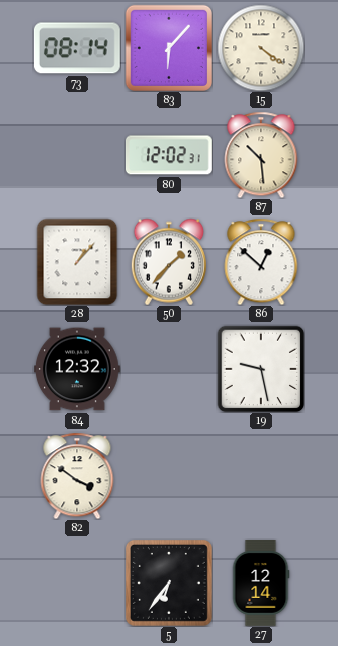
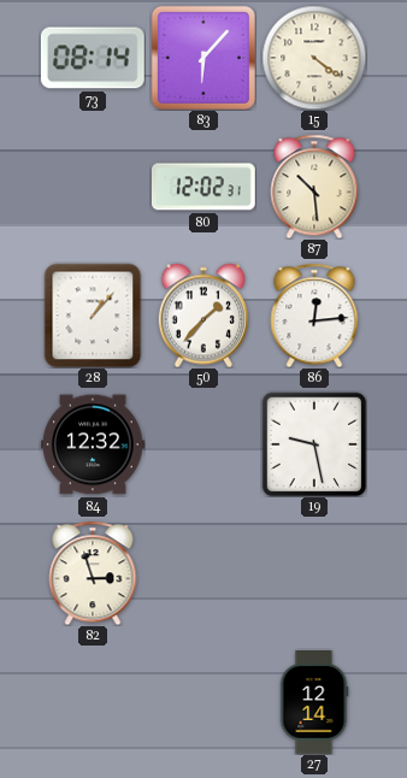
86: 12:52 -> 12:14
82: 3:51 -> 2:57
5: 6:36 -> none
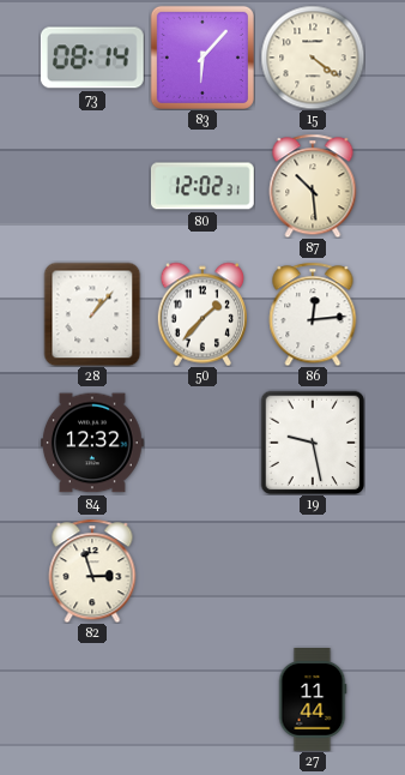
27: 12:14 -> 11:44
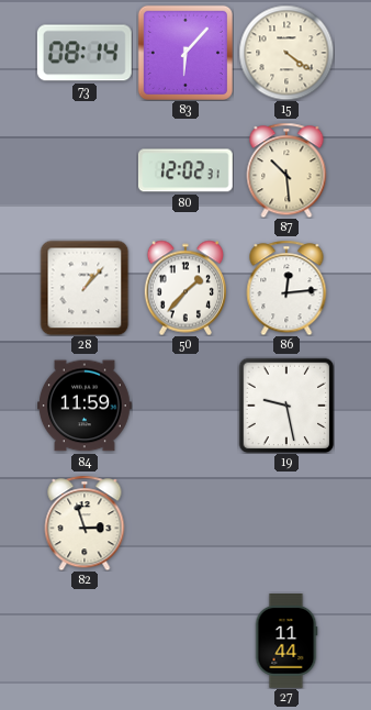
84: 12:32 -> 11:59
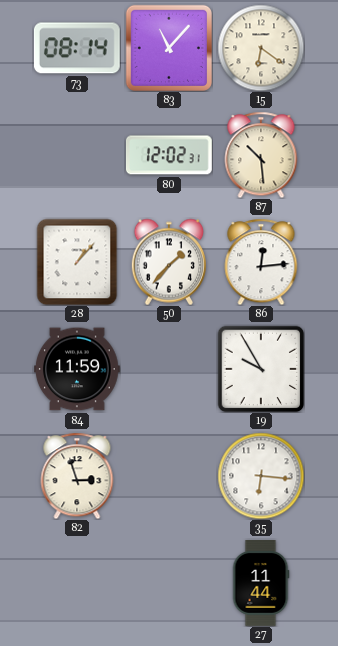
83: 6:07 -> 11:07
15: 4:21 -> 6:21
19: 9:28 -> 9:55
35: none -> 6:16
